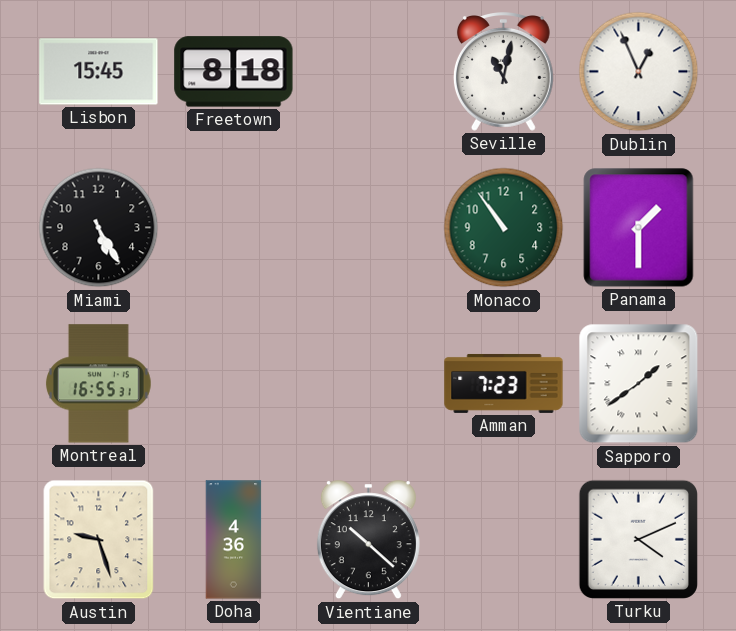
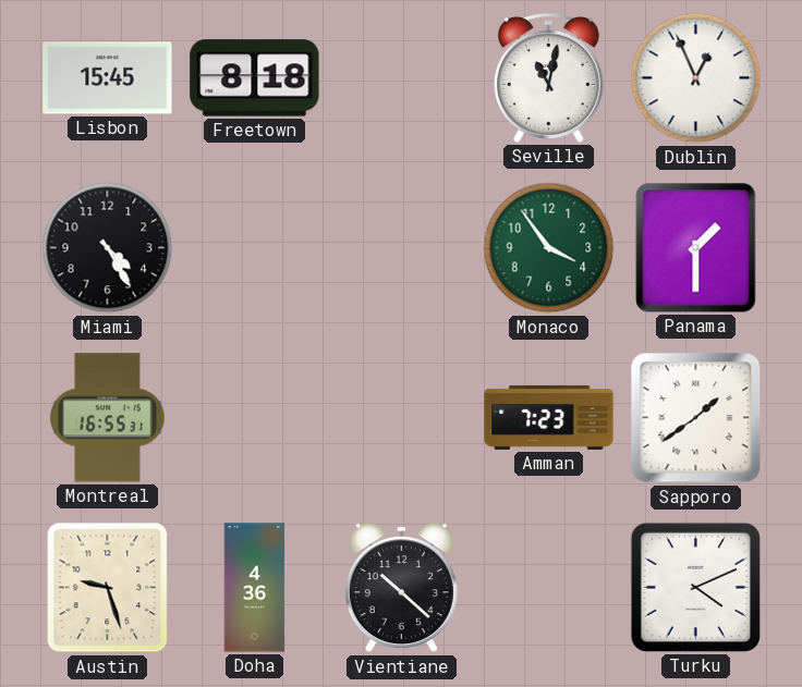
Miami: 5:25 -> 4:25
Monaco: 10:54 -> 3:54
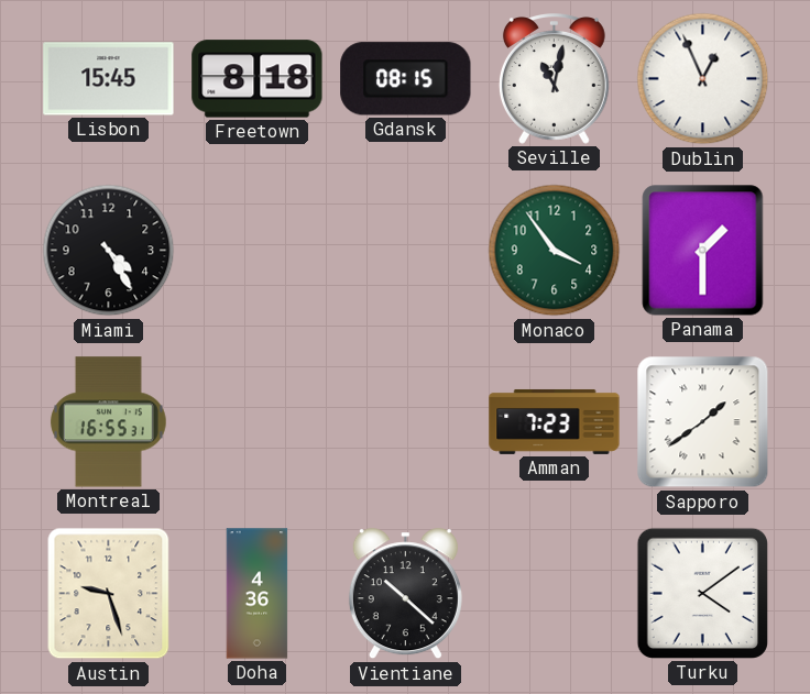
Gdansk: none -> 08:15
Turku: 4:11 -> 4:09
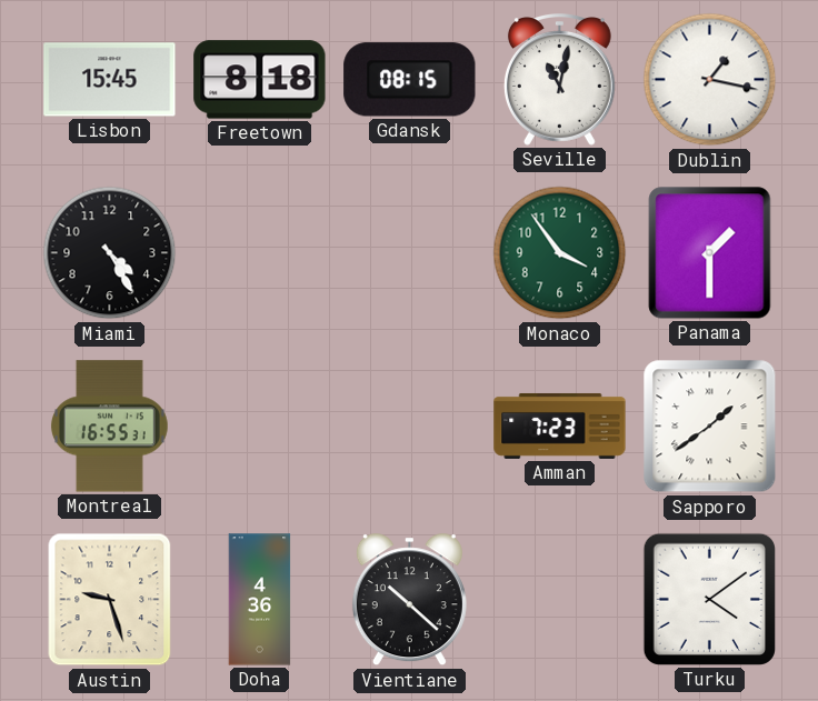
Dublin: 12:56 -> 1:17
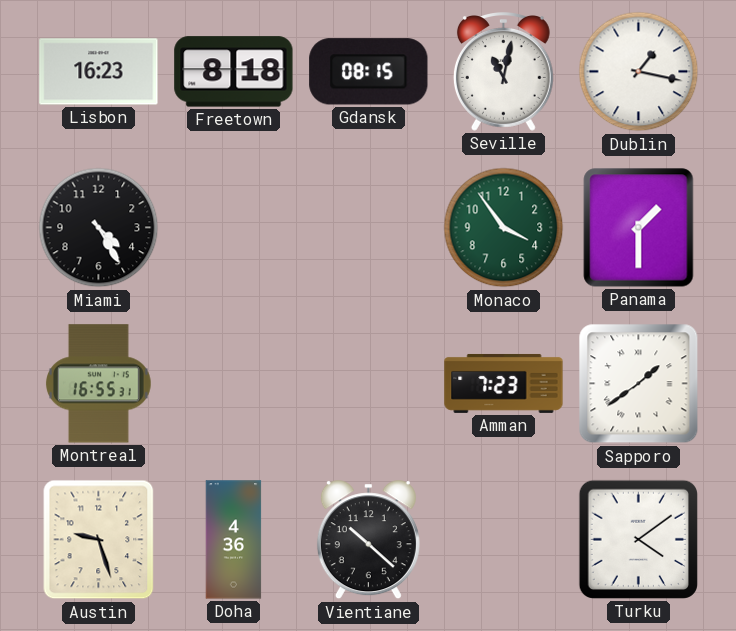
Lisbon: 15:45 -> 16:23
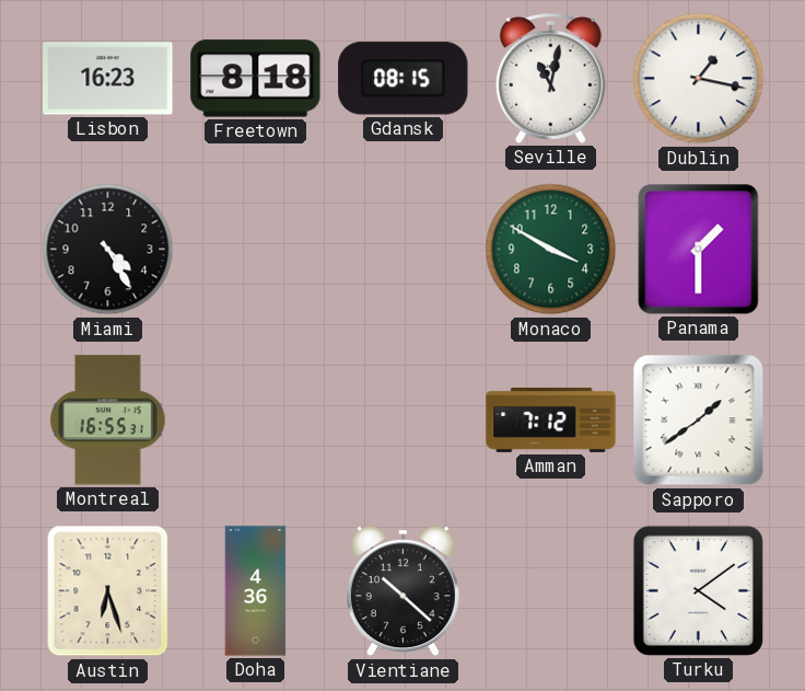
Monaco: 3:54 -> 3:50
Amman: 7:23 -> 7:12
Austin: 9:27 -> 6:27
